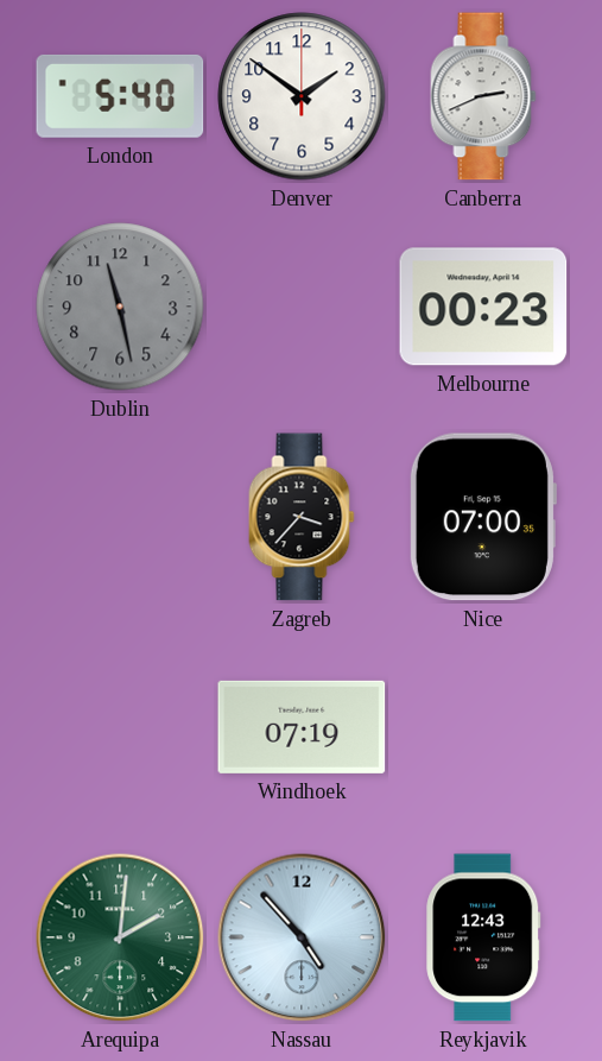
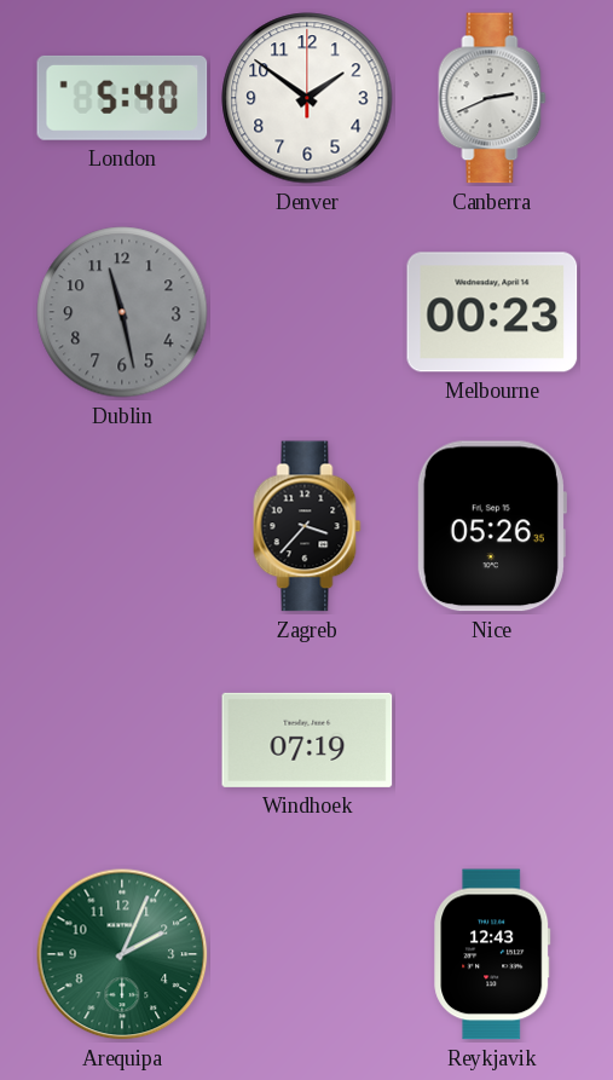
Nice: 07:00 -> 05:26
Arequipa: 2:01 -> 2:04
Nassau: 4:53 -> none
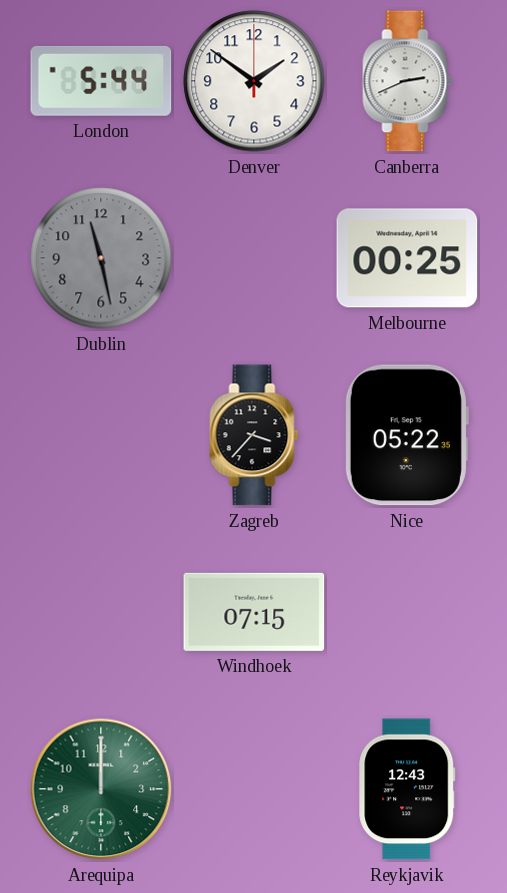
London: 5:40 -> 5:44
Melbourne: 00:23 -> 00:25
Nice: 05:26 -> 05:22
Windhoek: 07:19 -> 07:15
Arequipa: 2:04 -> 12:00
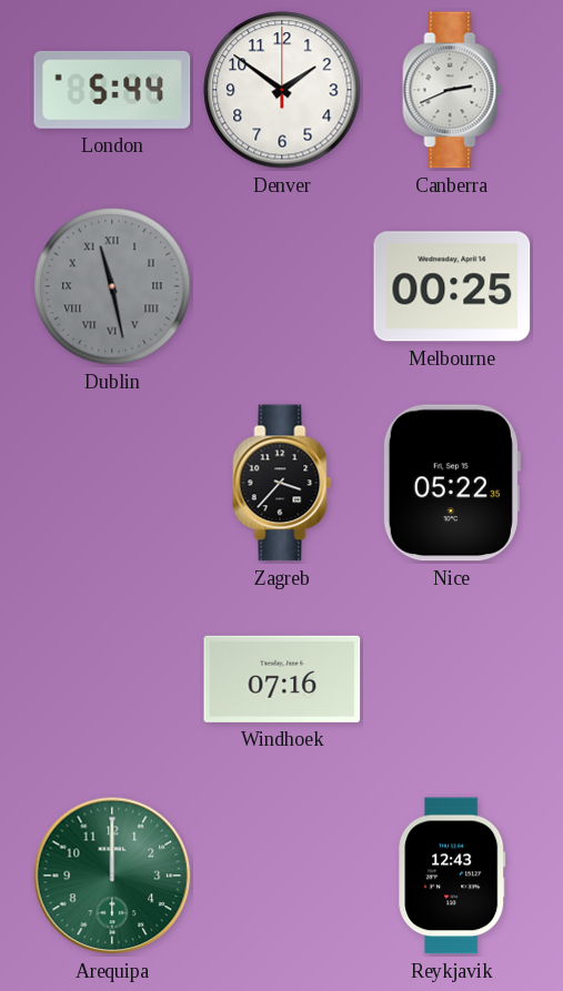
Dublin numerals: Arabic -> Roman
Windhoek: 07:15 -> 07:16
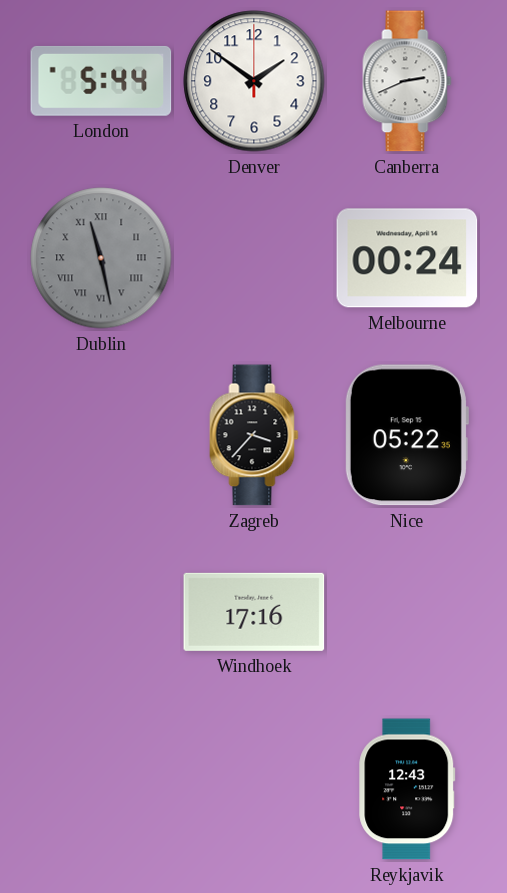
Melbourne: 00:25 -> 00:24
Windhoek: 07:16 -> 17:16
Arequipa: 12:00 -> none
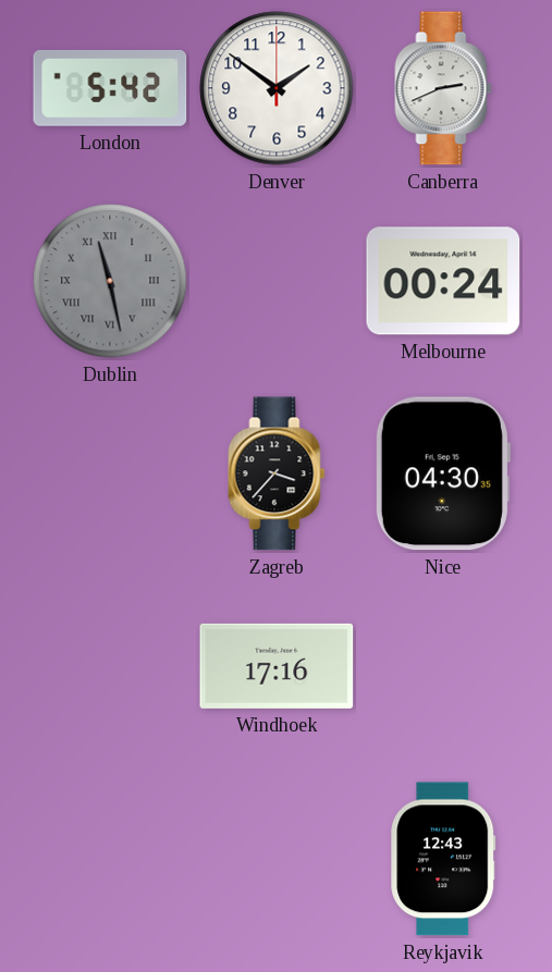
London: 5:44 -> 5:42
Nice: 05:22 -> 04:30
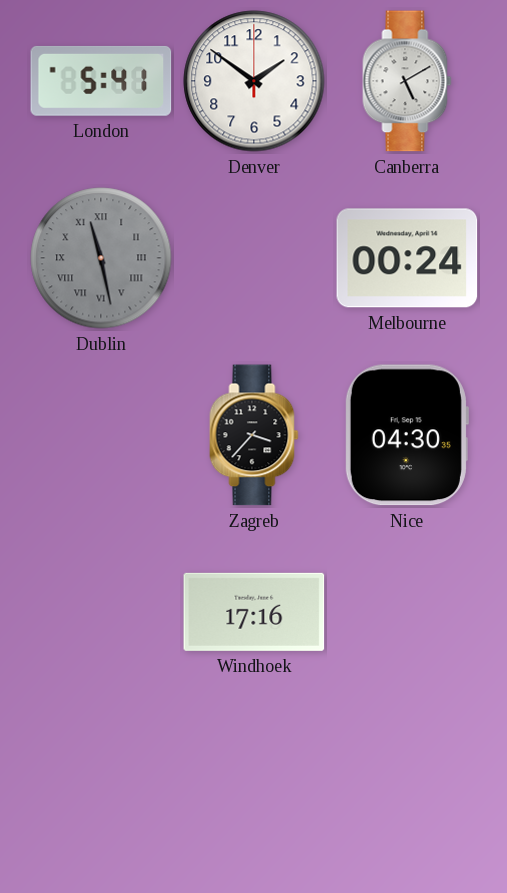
London: 5:42 -> 5:41
Canberra: 2:41 -> 5:10
Reykjavik: 12:43 -> none
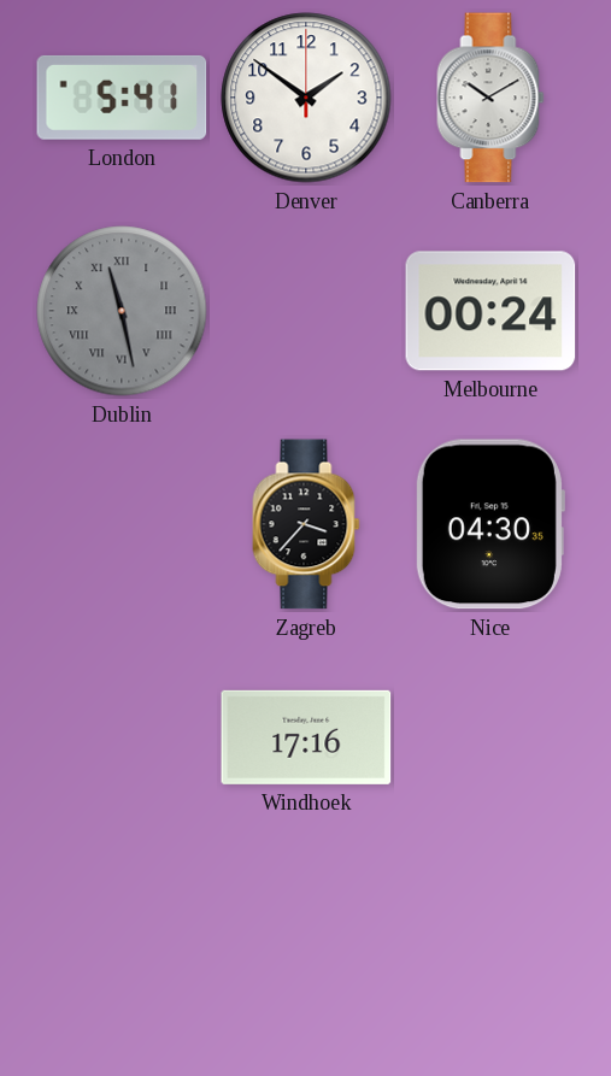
Canberra: 5:10 -> 10:10
